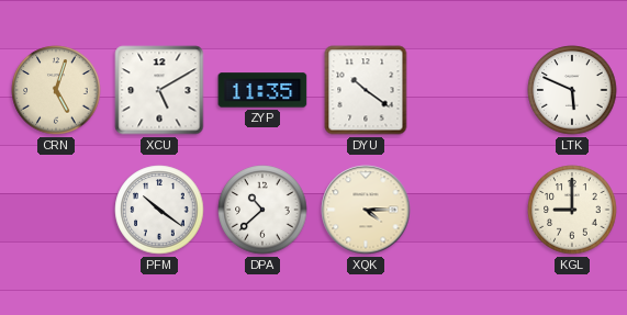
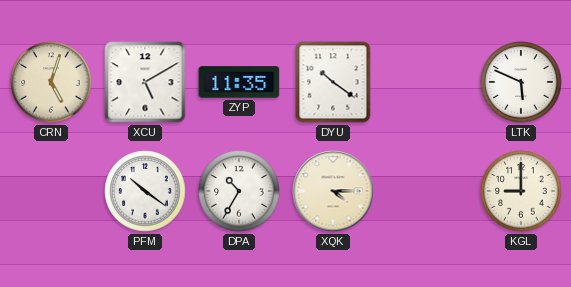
DPA: 10:38 -> 10:35
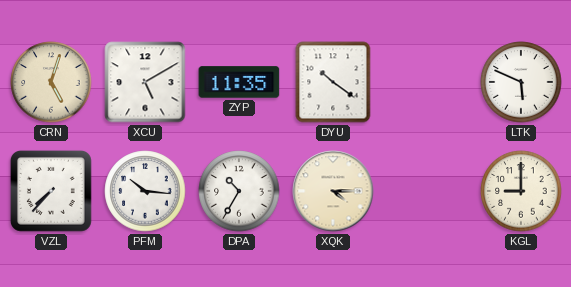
VZL: none -> 7:37
PFM: 10:21 -> 10:16
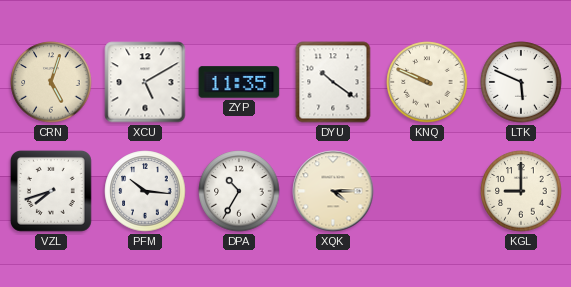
KNQ: none -> 9:49
VZL: 7:37 -> 7:42
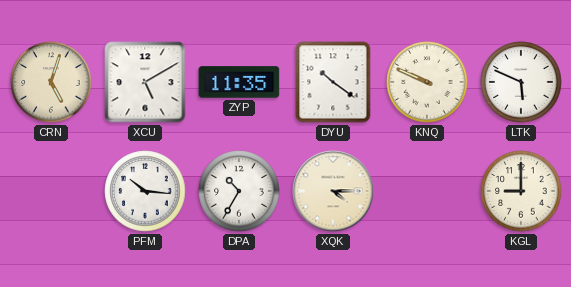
VZL: 7:42 -> none
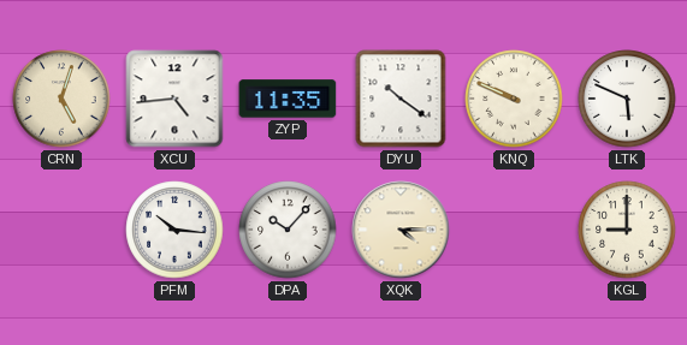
XCU: 5:10 -> 4:44
DPA: 10:35 -> 10:07
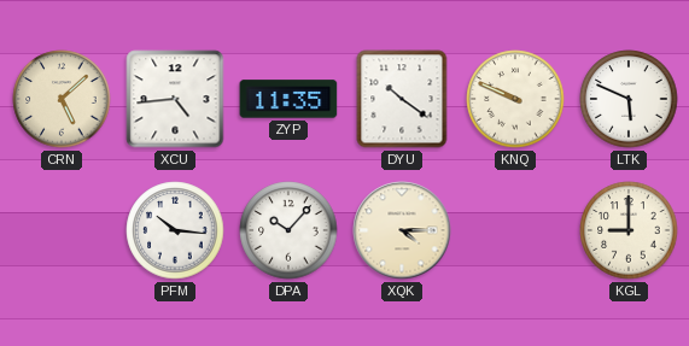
CRN: 5:03 -> 5:08
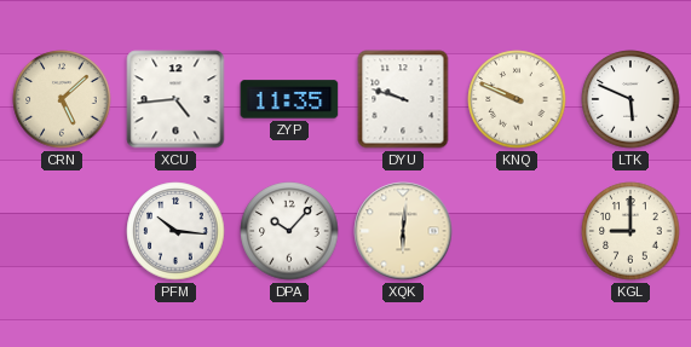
DYU: 10:21 -> 9:48
XQK: 4:15 -> 6:01
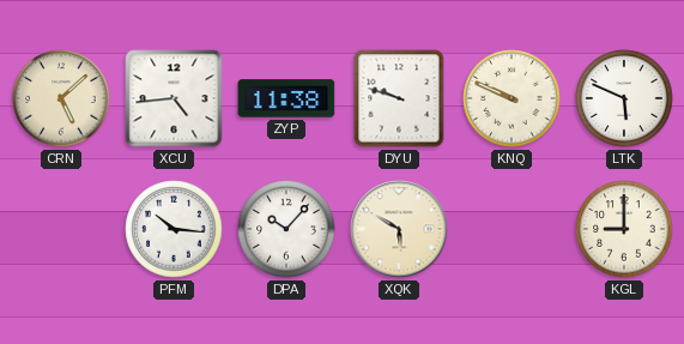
ZYP: 11:35 -> 11:38
XQK: 6:01 -> 5:50
